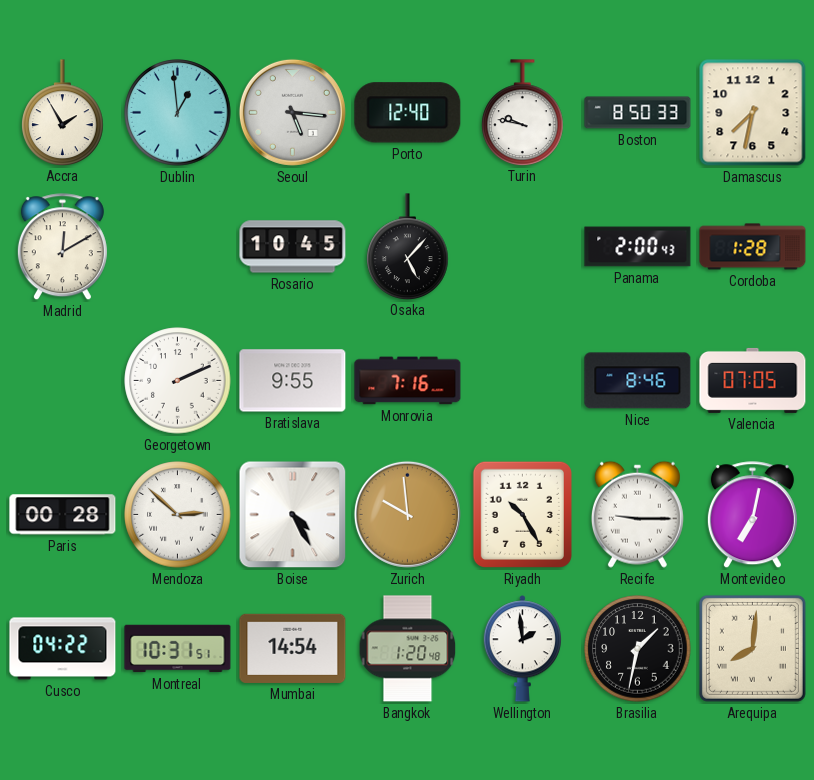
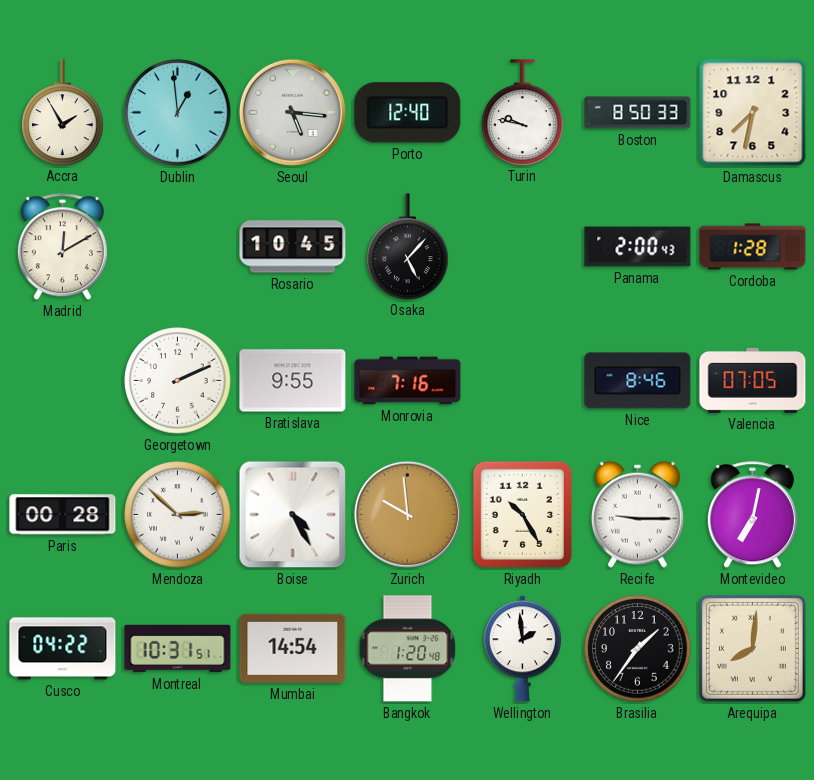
Brasilia: 1:32 -> 1:36
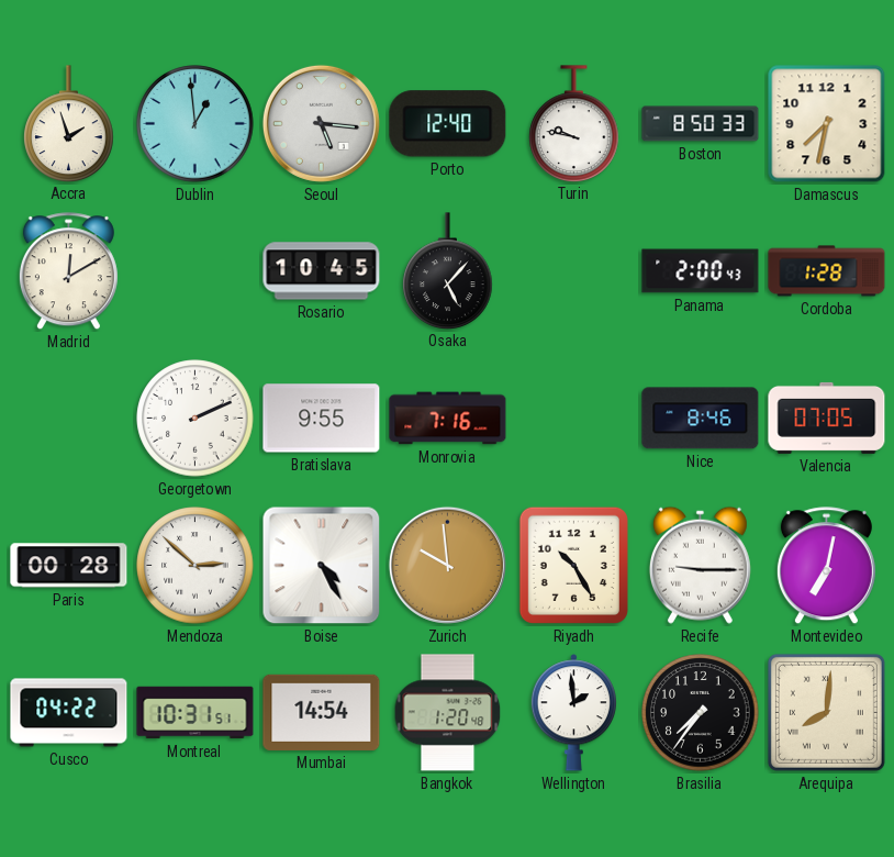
Accra: 1:55 -> 1:57
Brasilia: 1:36 -> 7:36
